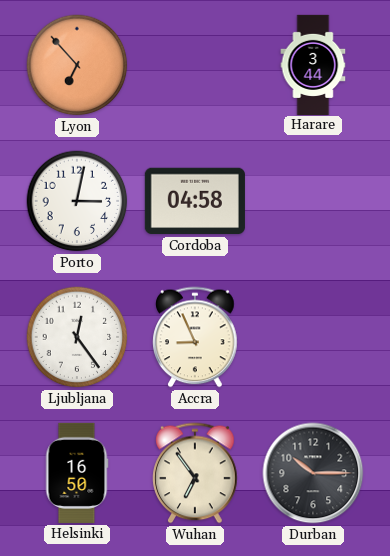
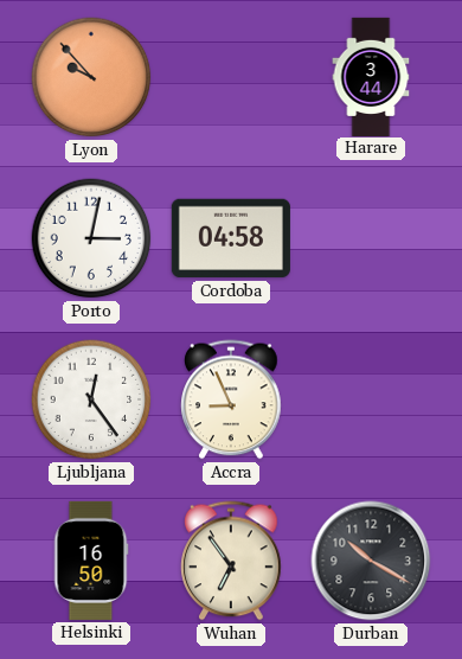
Lyon: 6:53 -> 9:53
Durban: 10:15 -> 10:20
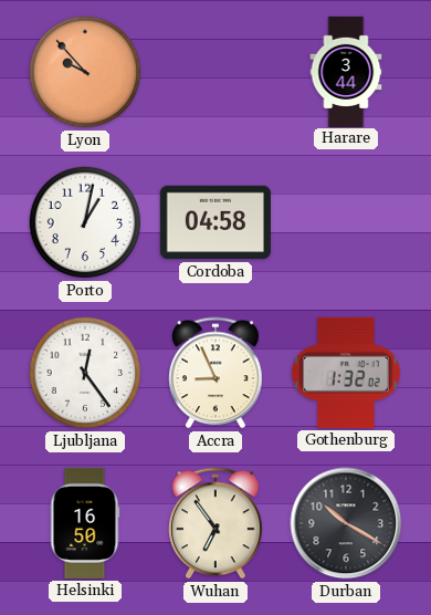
Porto: 3:02 -> 1:02
Gothenburg: none -> 1:32
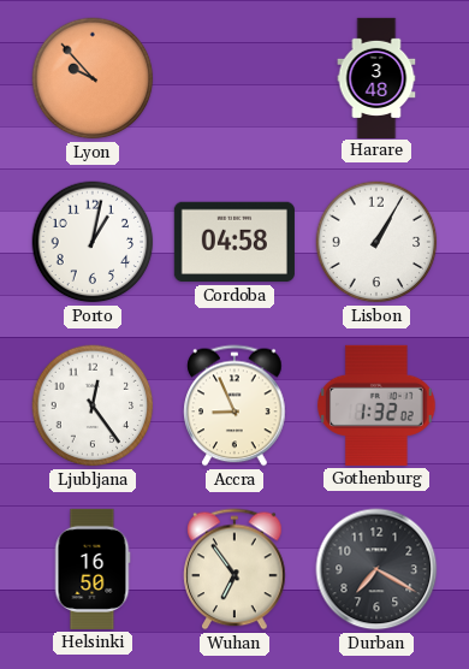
Harare: 3:44 -> 3:48
Lisbon: none -> 1:05
Durban: 10:20 -> 7:20
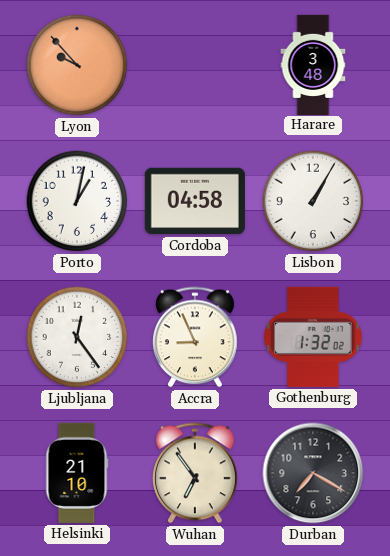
Helsinki: 16:50 -> 21:10
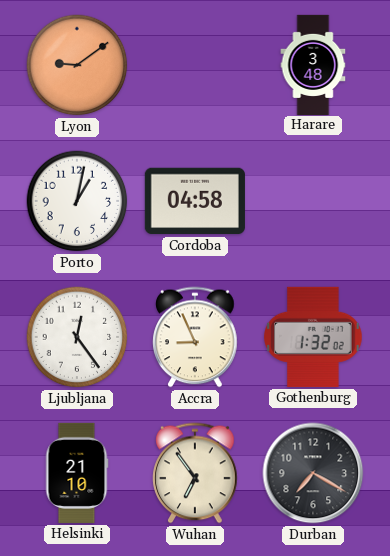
Lyon: 9:53 -> 9:09
Lisbon: 1:05 -> none
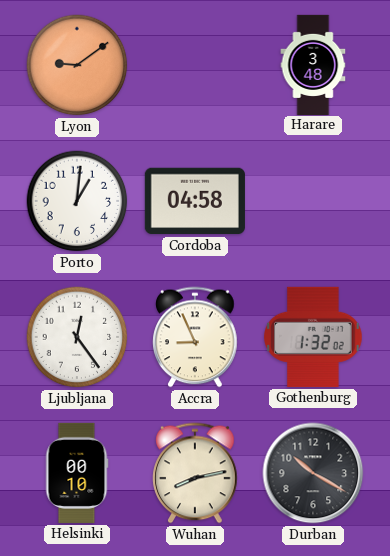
Porto: 1:02 -> 1:01
Helsinki: 21:10 -> 00:10
Wuhan: 6:54 -> 8:13
Durban: 7:20 -> 10:20
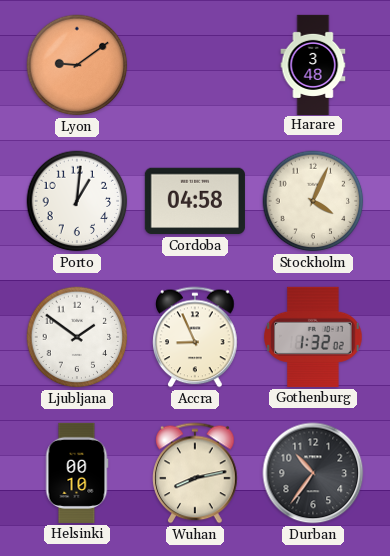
Stockholm: none -> 4:04
Ljubljana: 12:24 -> 1:51
Durban: 10:20 -> 10:36
